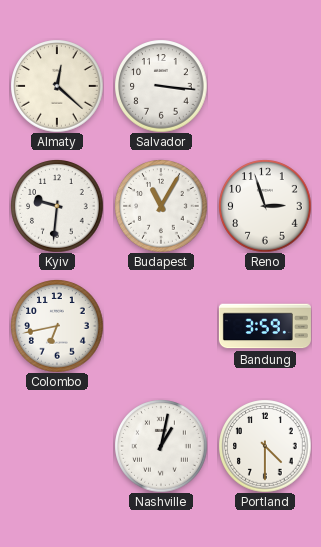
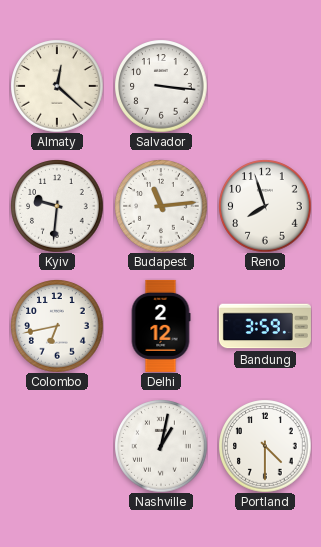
Budapest: 11:05 -> 11:14
Reno: 2:57 -> 7:57
Delhi: none -> 2:12
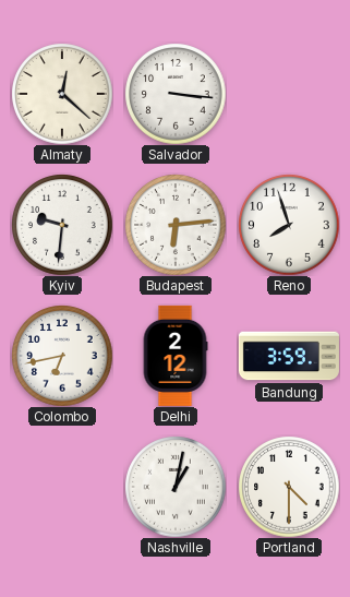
Budapest: 11:14 -> 6:14
